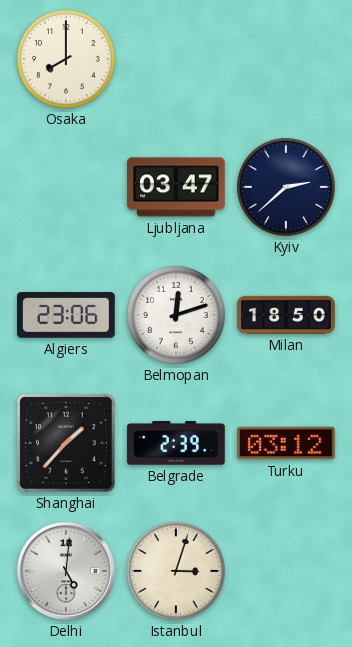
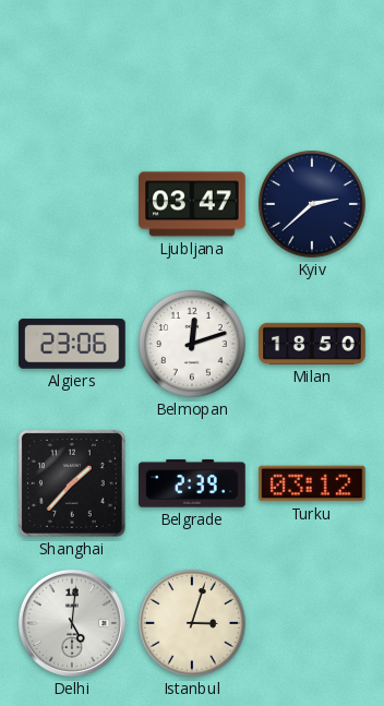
Osaka: 8:00 -> none
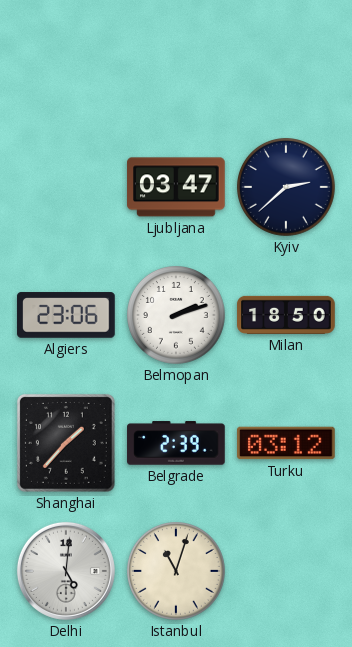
Belmopan: 12:12 -> 2:12
Istanbul: 3:03 -> 11:03
